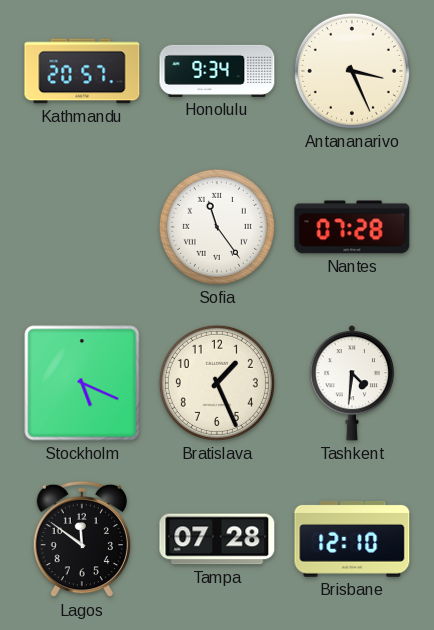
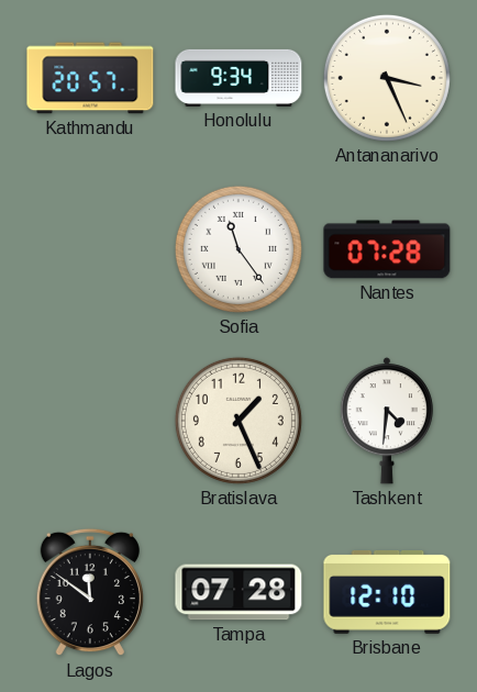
Stockholm: 5:19 -> none
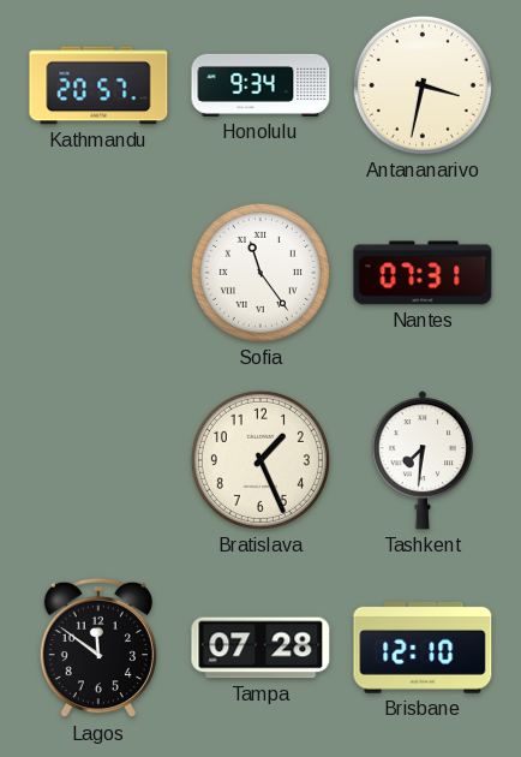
Antananarivo: 3:26 -> 3:32
Nantes: 07:28 -> 07:31
Tashkent: 4:31 -> 7:31
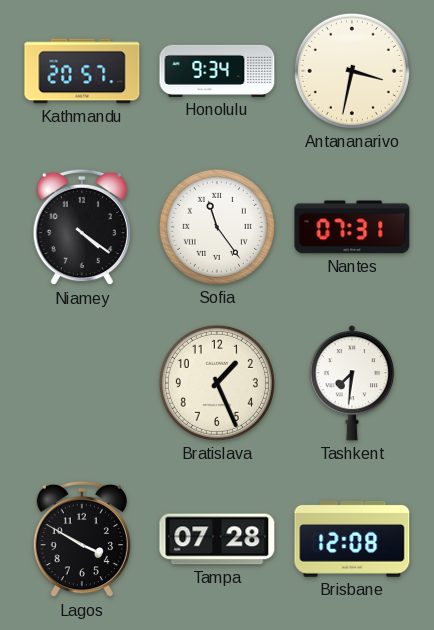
Niamey: none -> 4:21
Lagos: 11:51 -> 3:50
Brisbane: 12:10 -> 12:08
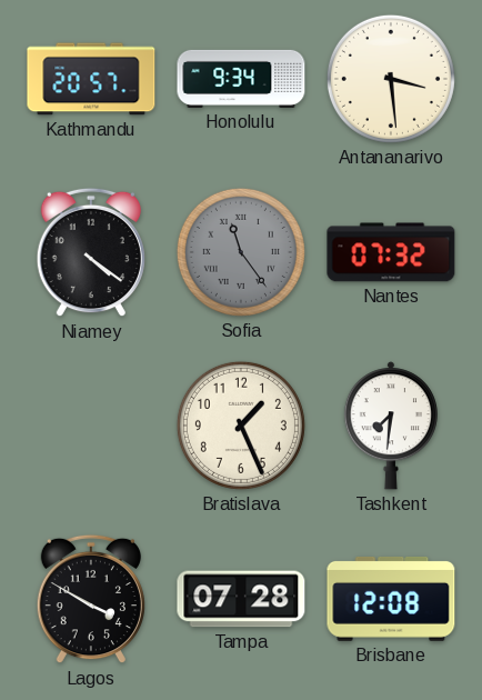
Antananarivo: 3:32 -> 3:29
Sofia dial: white -> grey
Nantes: 07:31 -> 07:32
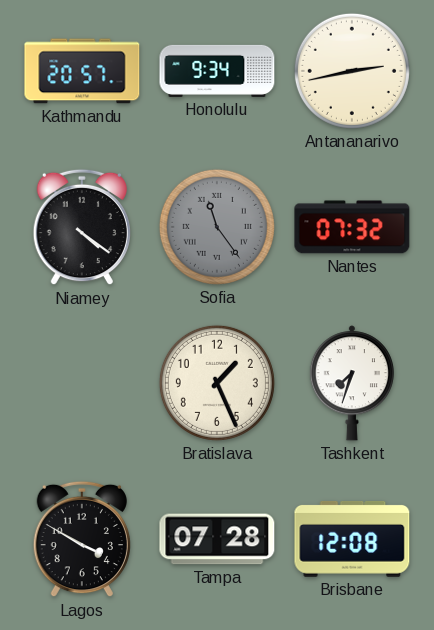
Antananarivo: 3:29 -> 2:43
Tashkent: 7:31 -> 7:33
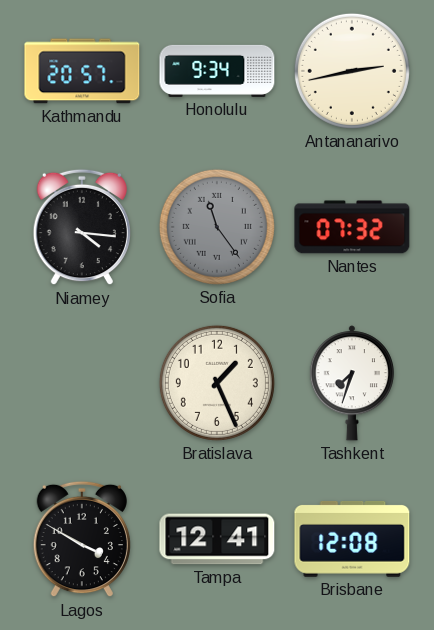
Niamey: 4:21 -> 4:16
Tampa: 07:28 -> 12:41
